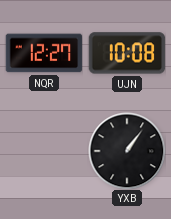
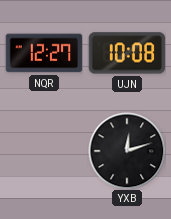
YXB: 1:06 -> 12:12
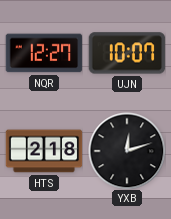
UJN: 10:08 -> 10:07
HTS: none -> 2:18
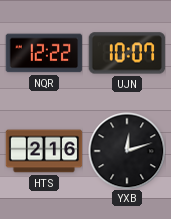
NQR: 12:27 -> 12:22
HTS: 2:18 -> 2:16
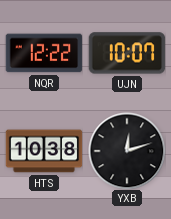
HTS: 2:16 -> 10:38
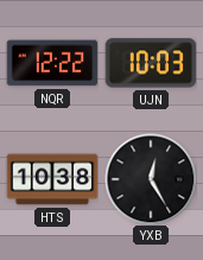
UJN: 10:07 -> 10:03
YXB: 12:12 -> 12:25
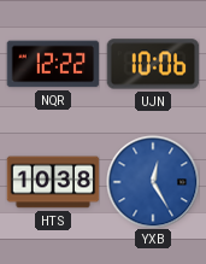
UJN: 10:03 -> 10:06
YXB dial: black -> blue
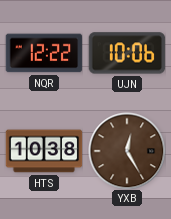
YXB dial: blue -> brown
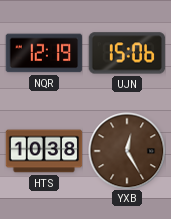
NQR: 12:22 -> 12:19
UJN: 10:06 -> 15:06
